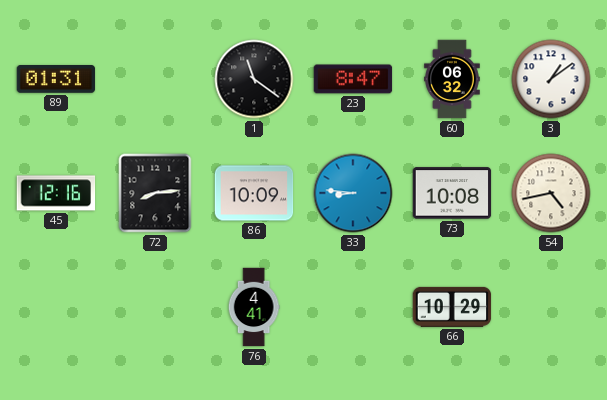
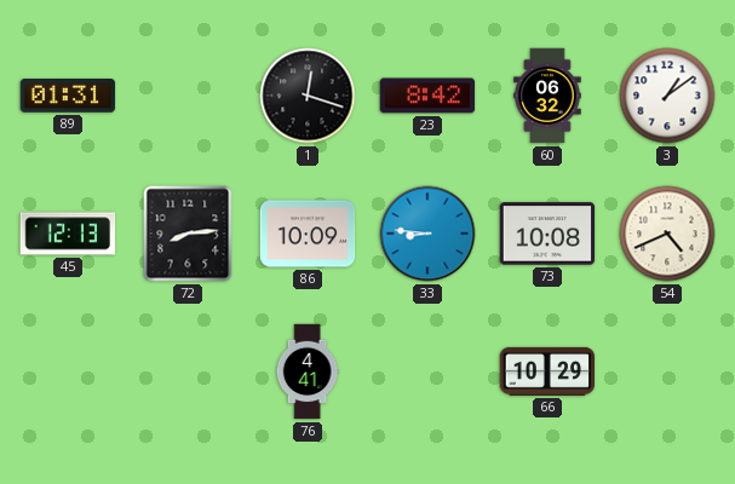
1: 11:21 -> 12:18
23: 8:47 -> 8:42
45: 12:16 -> 12:13
54: 4:43 -> 4:41
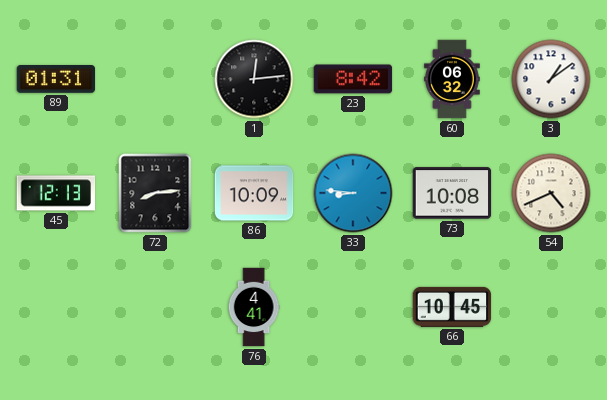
1: 12:18 -> 12:14
66: 10:29 -> 10:45
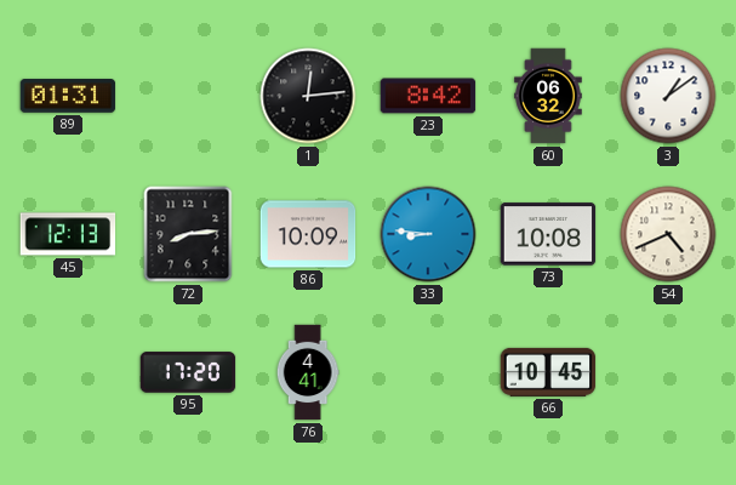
95: none -> 17:20
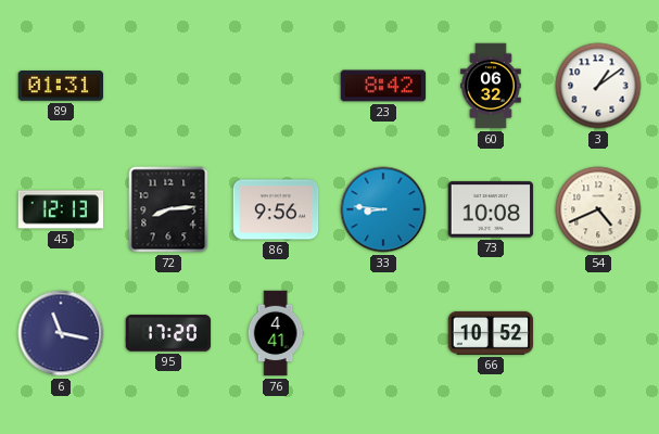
1: 12:14 -> none
86: 10:09 -> 9:56
6: none -> 11:17
66: 10:45 -> 10:52
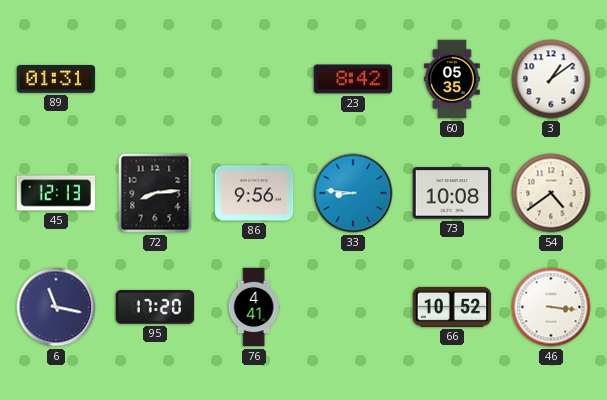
60: 06:32 -> 05:35
54: 4:41 -> 4:39
46: none -> 3:16
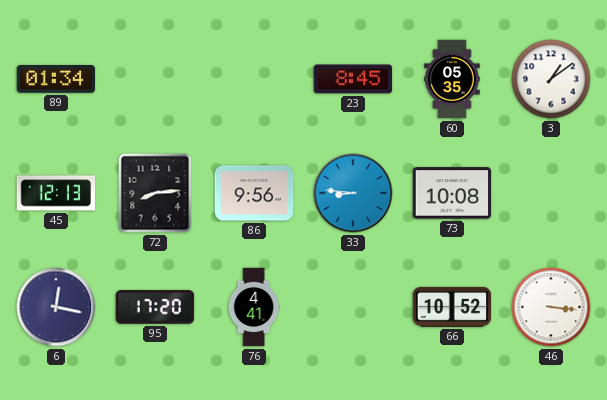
89: 01:31 -> 01:34
23: 8:42 -> 8:45
54: 4:39 -> none
6: 11:17 -> 12:17
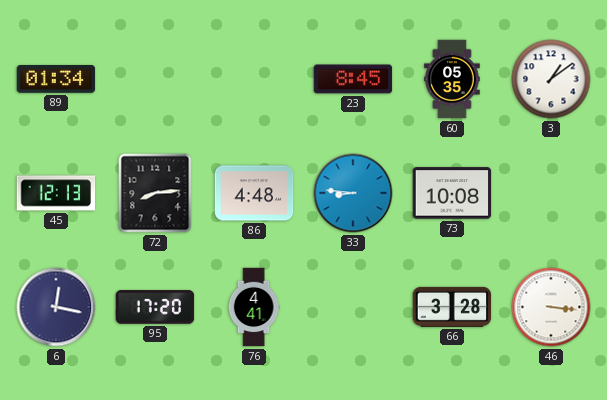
86: 9:56 -> 4:48
66: 10:52 -> 3:28
